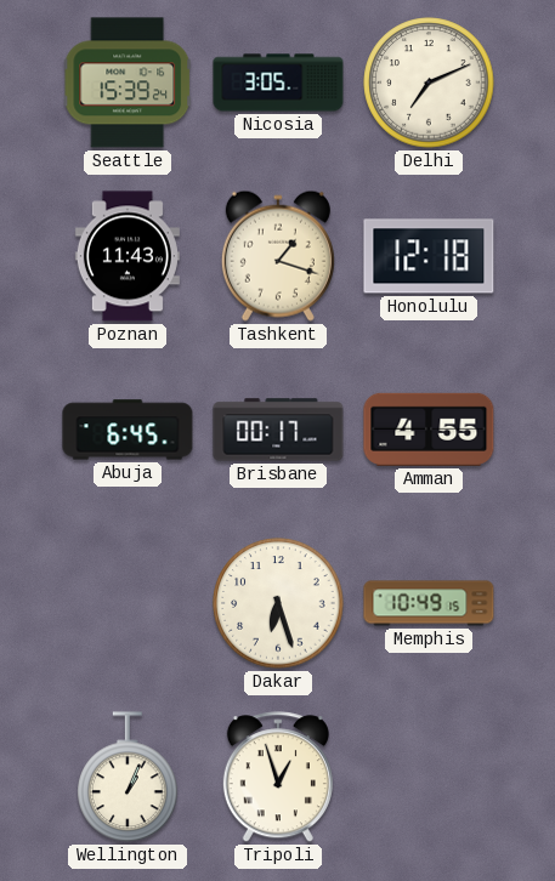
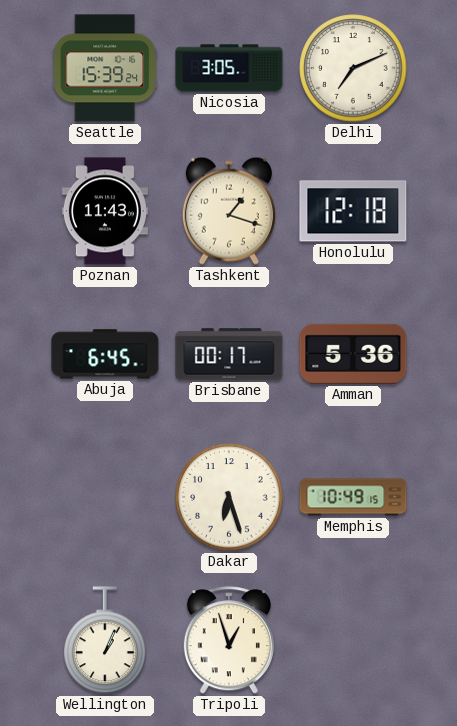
Amman: 4:55 -> 5:36
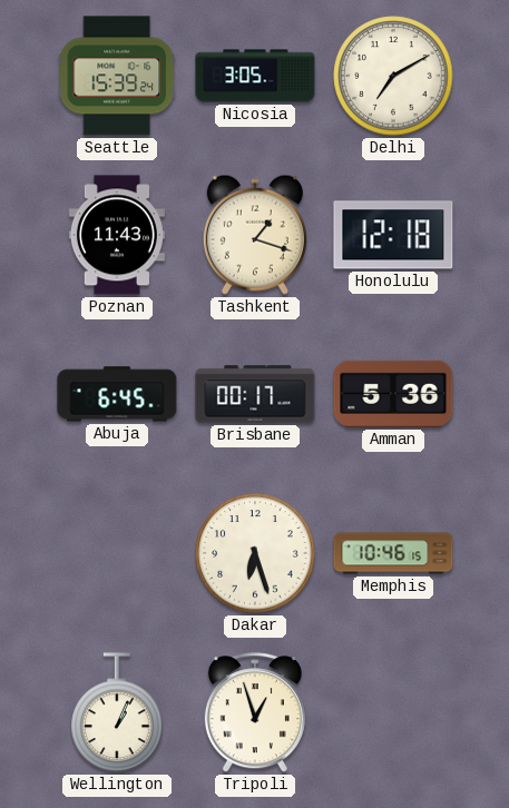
Delhi: 7:11 -> 7:10
Memphis: 10:49 -> 10:46
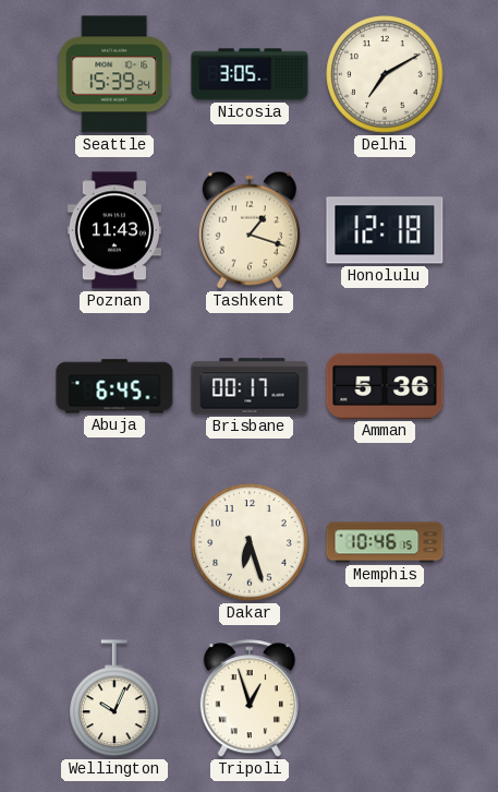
Wellington: 1:04 -> 10:04
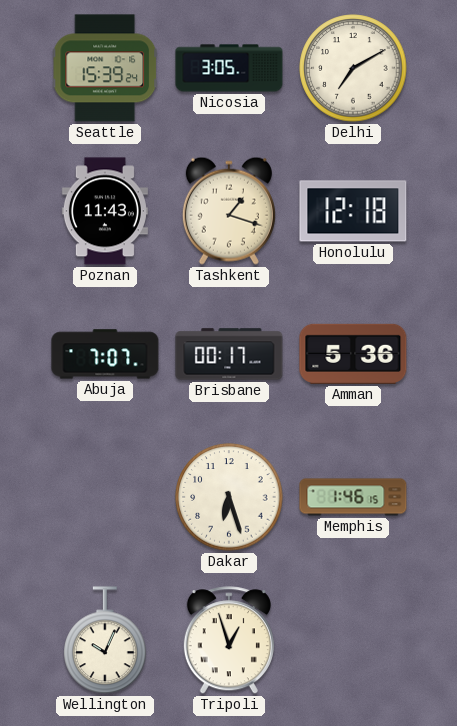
Abuja: 6:45 -> 7:07
Memphis: 10:46 -> 1:46
